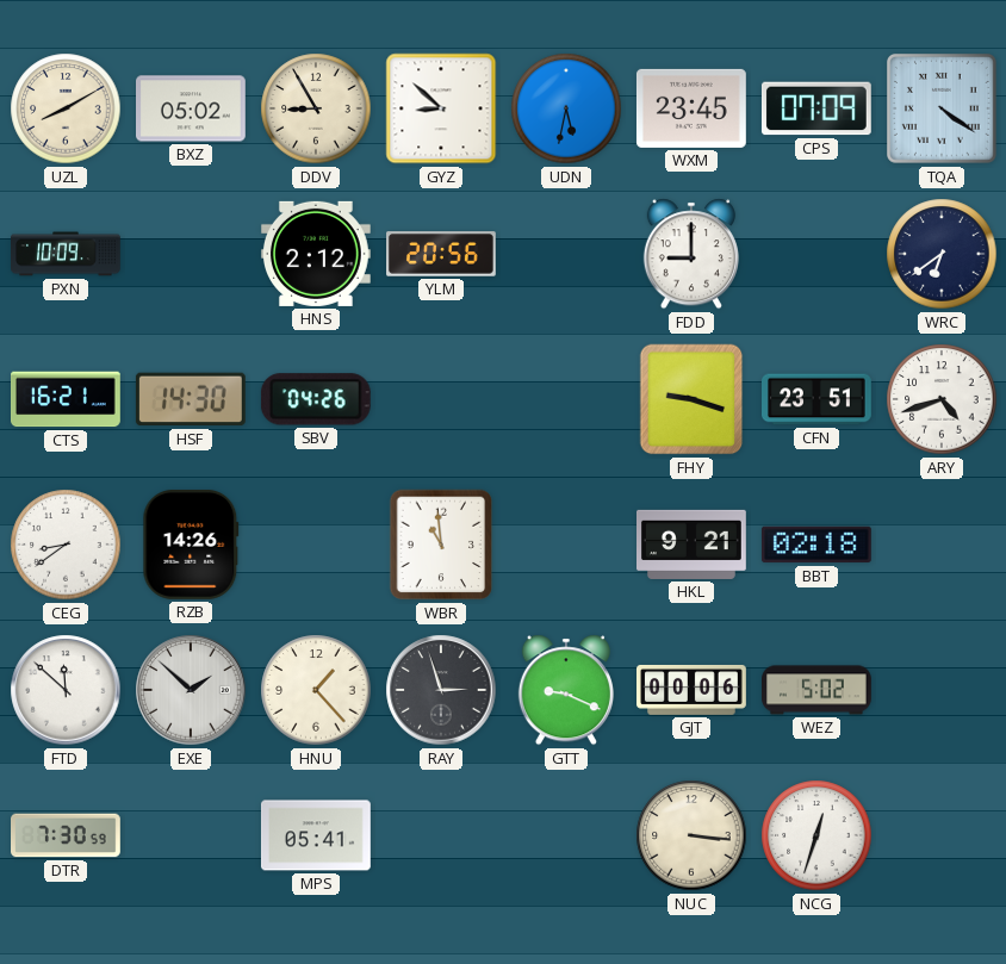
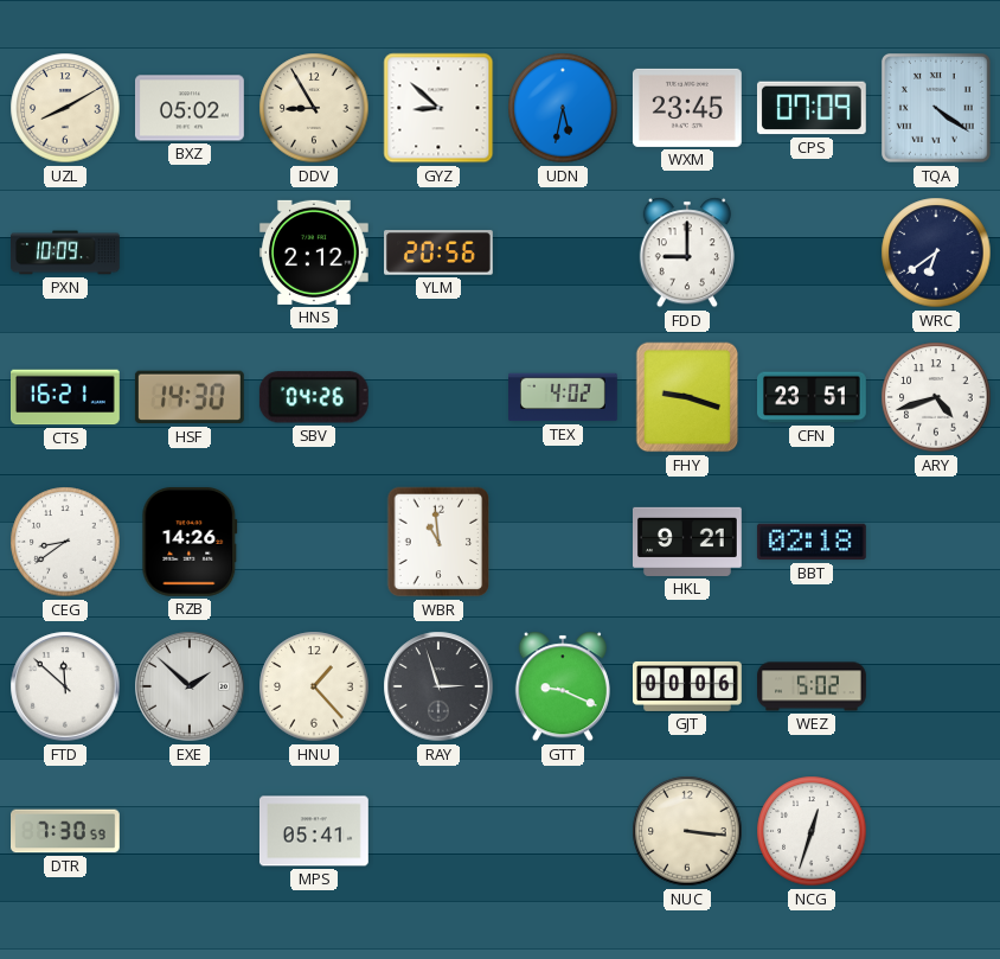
TEX: none -> 4:02
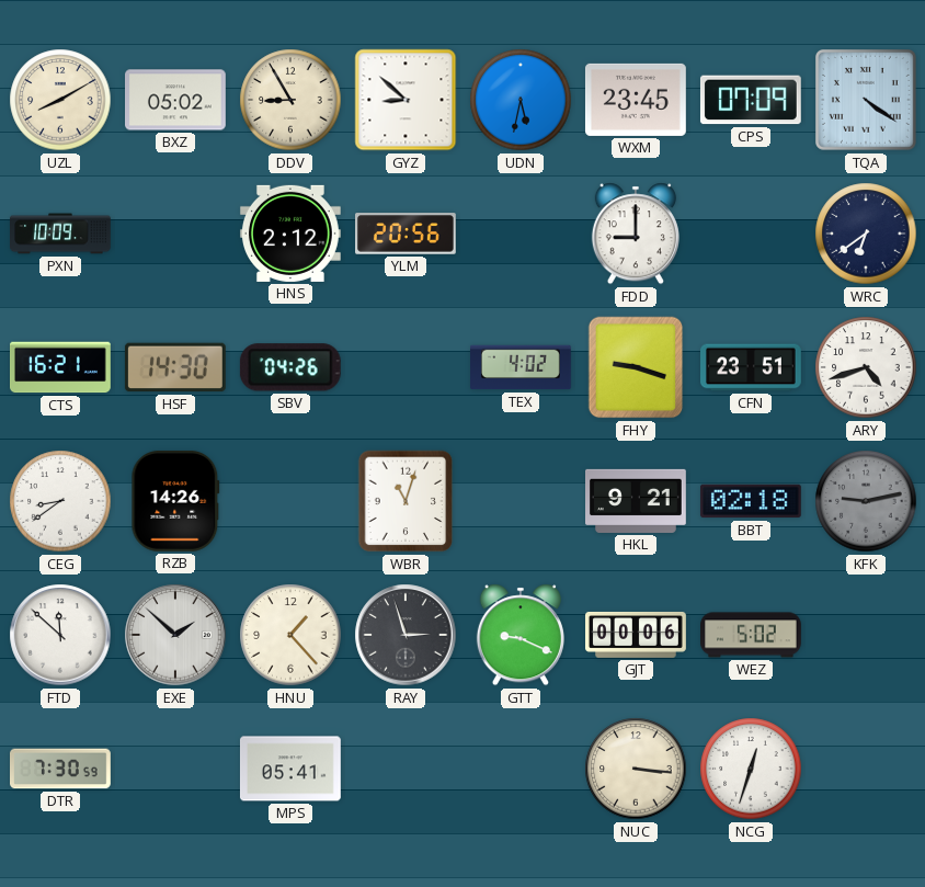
WBR: 10:59 -> 11:03
KFK: none -> 9:13
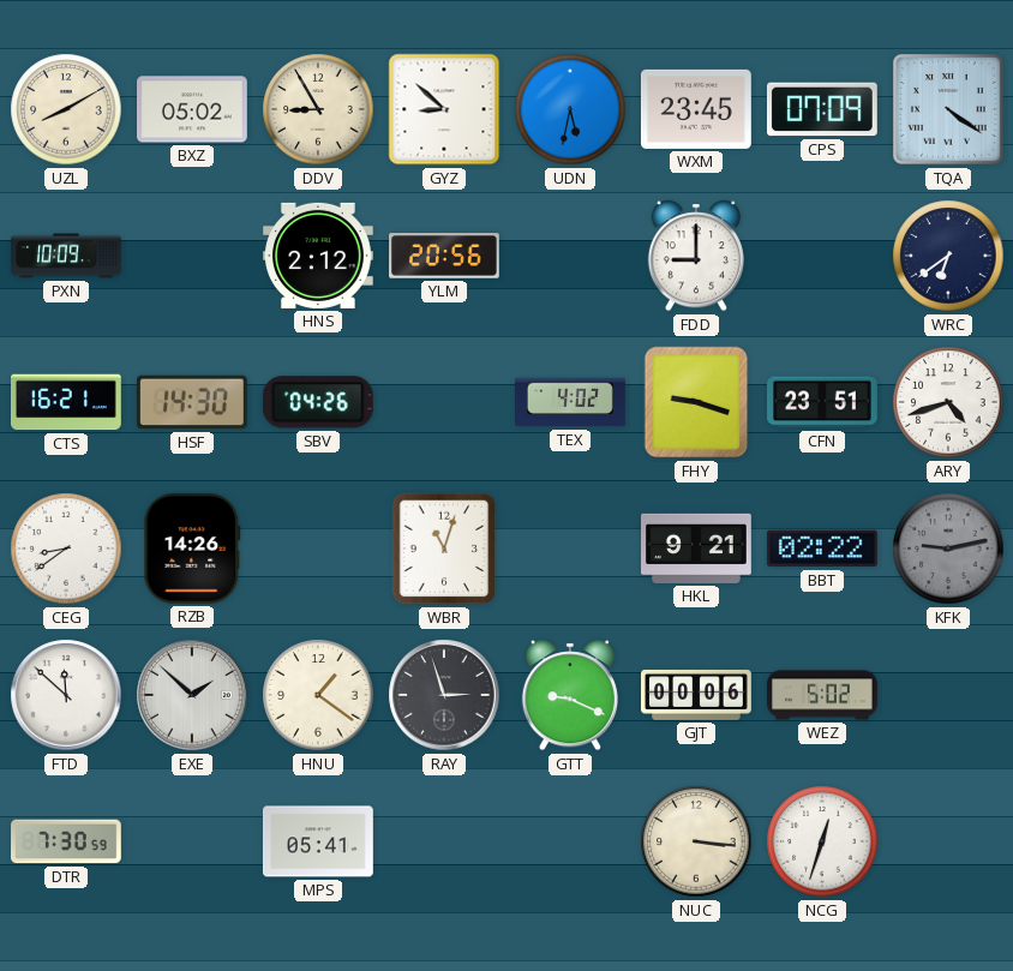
BBT: 02:18 -> 02:22
HNU: 1:23 -> 1:21
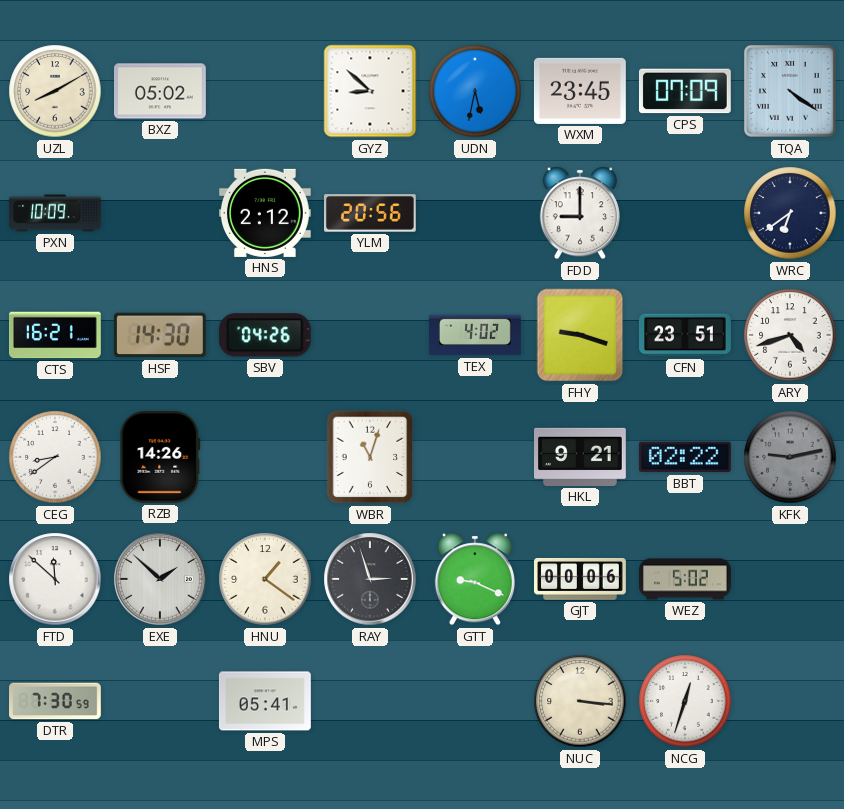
DDV: 8:55 -> none
